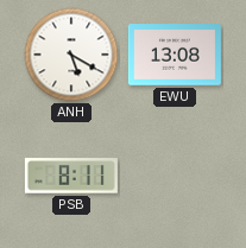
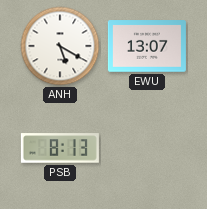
EWU: 13:08 -> 13:07
PSB: 8:11 -> 8:13
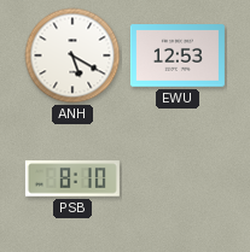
EWU: 13:07 -> 12:53
PSB: 8:13 -> 8:10
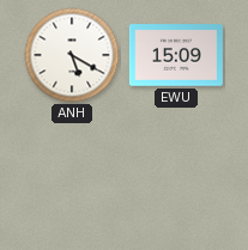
EWU: 12:53 -> 15:09
PSB: 8:10 -> none
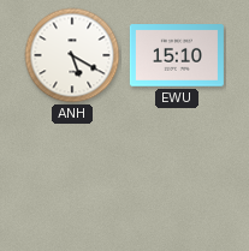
EWU: 15:09 -> 15:10
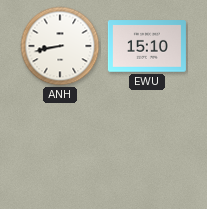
ANH: 5:20 -> 8:43
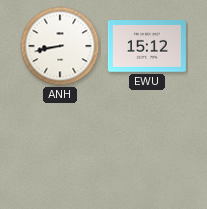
EWU: 15:10 -> 15:12
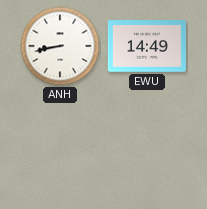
EWU: 15:12 -> 14:49
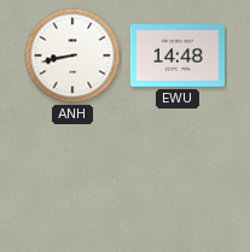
EWU: 14:49 -> 14:48
